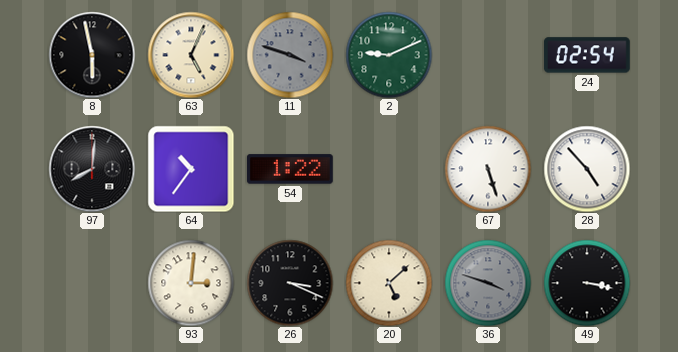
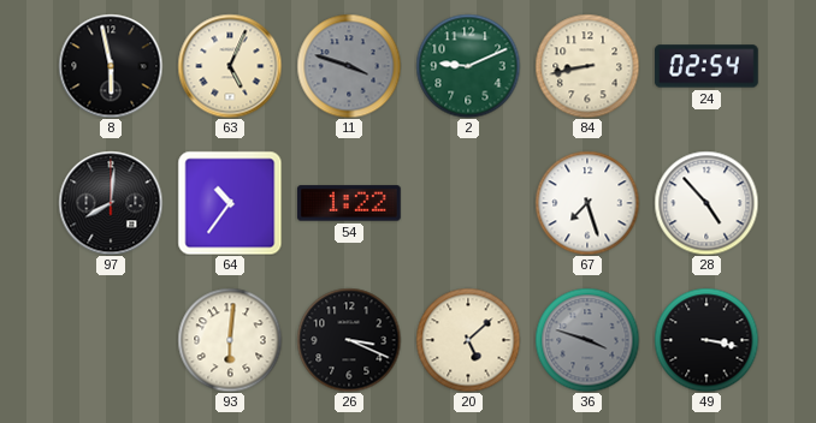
84: none -> 8:43
67: 5:27 -> 7:27
93: 3:01 -> 6:01
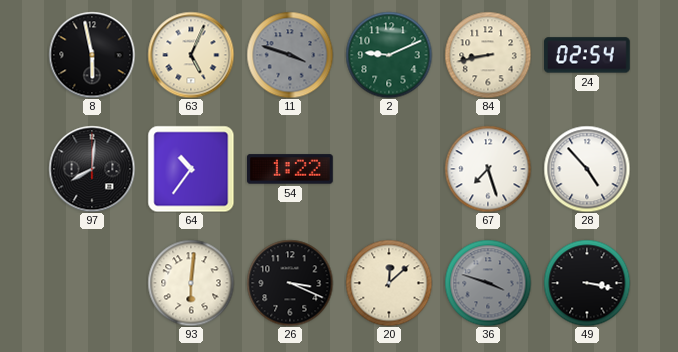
20: 5:08 -> 12:08
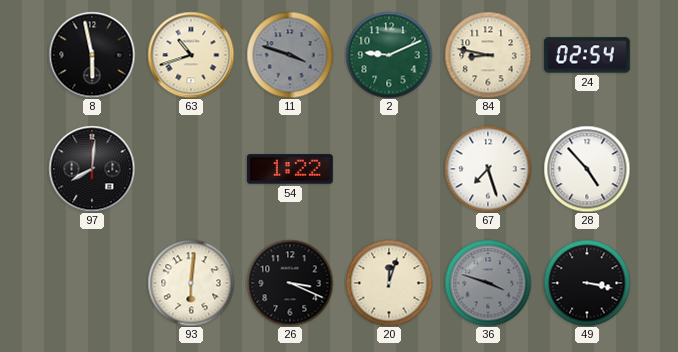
63: 5:04 -> 10:42
84: 8:43 -> 8:47
64: 10:36 -> none
20: 12:08 -> 12:03
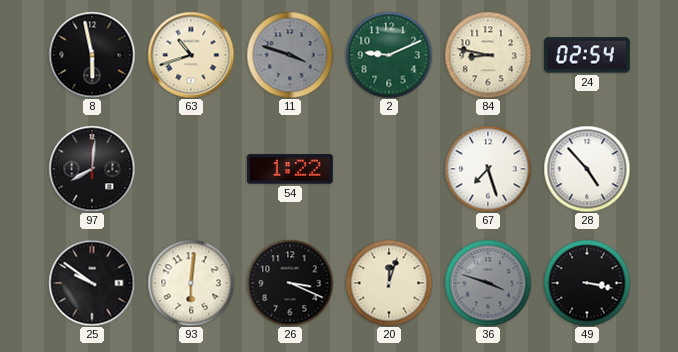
25: none -> 9:51
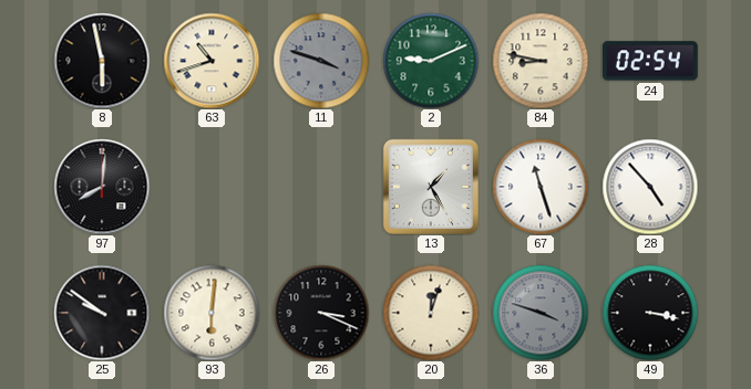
54: 1:22 -> none
13: none -> 1:25
67: 7:27 -> 11:27
